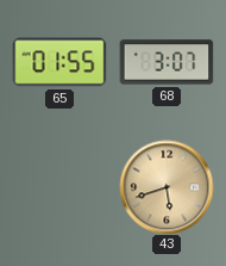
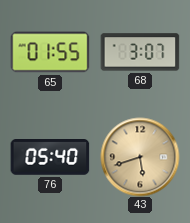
76: none -> 05:40
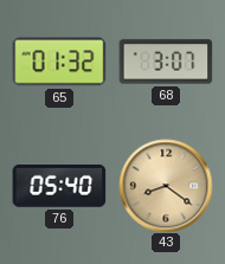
65: 01:55 -> 01:32
43: 5:42 -> 8:21
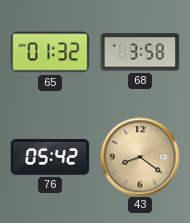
68: 3:07 -> 3:58
76: 05:40 -> 05:42
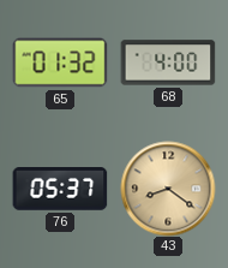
68: 3:58 -> 4:00
76: 05:42 -> 05:37
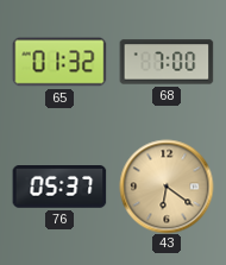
68: 4:00 -> 7:00
43: 8:21 -> 6:21
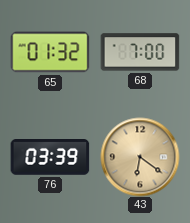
76: 05:37 -> 03:39
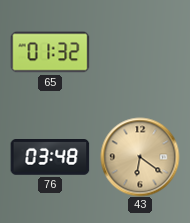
68: 7:00 -> none
76: 03:39 -> 03:48
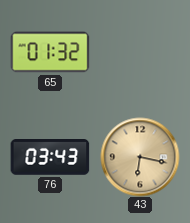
76: 03:48 -> 03:43
43: 6:21 -> 6:17
